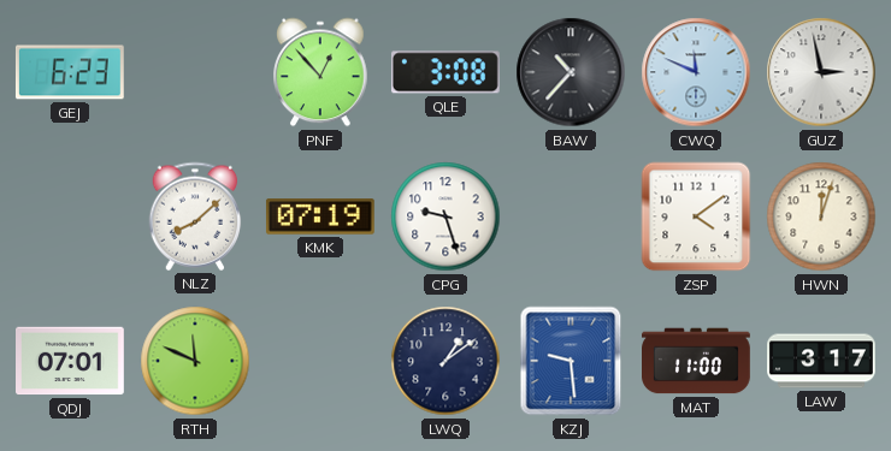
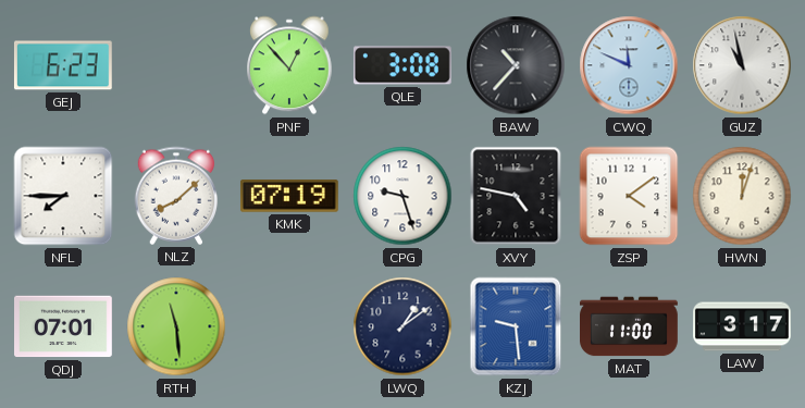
GUZ: 2:58 -> 10:58
NFL: none -> 7:45
XVY: none -> 4:47
RTH: 11:49 -> 11:29
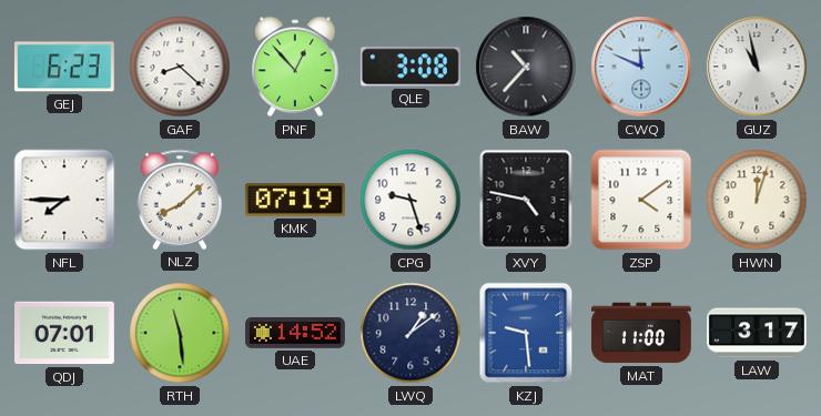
GAF: none -> 8:22
UAE: none -> 14:52
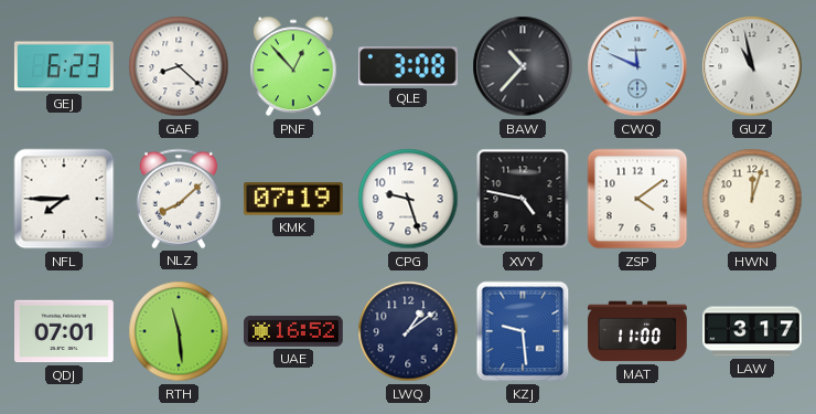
UAE: 14:52 -> 16:52
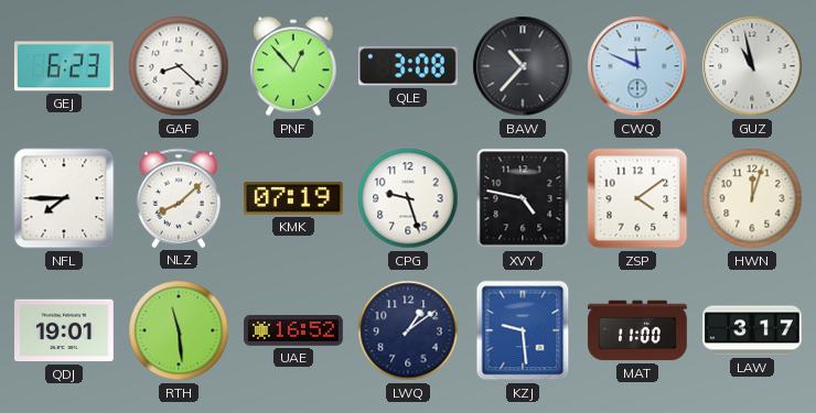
QDJ: 07:01 -> 19:01
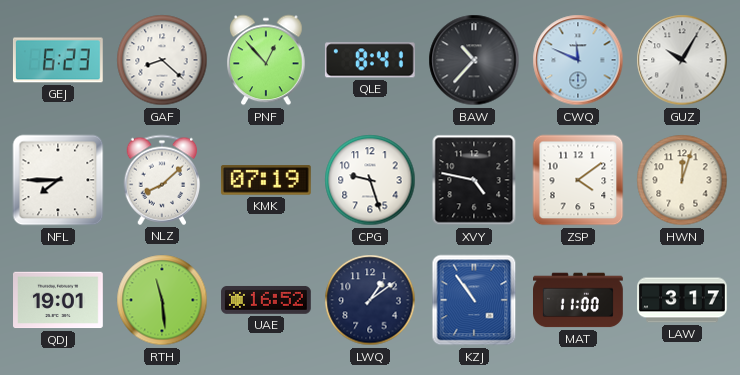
QLE: 3:08 -> 8:41
GUZ: 10:58 -> 10:05
KZJ: 9:29 -> 10:54
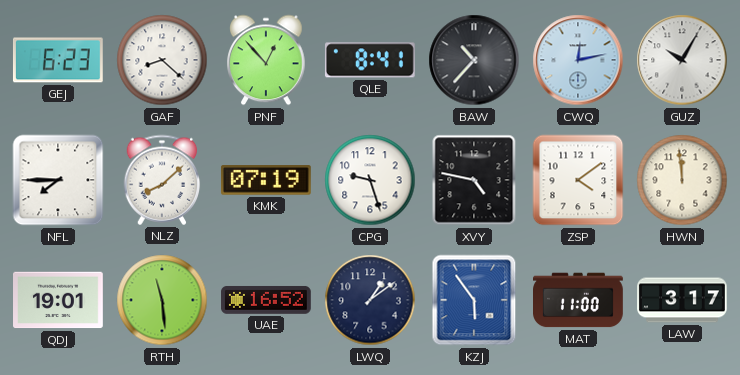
CWQ: 11:49 -> 12:13
HWN: 12:03 -> 11:59
KZJ: 10:54 -> 5:54
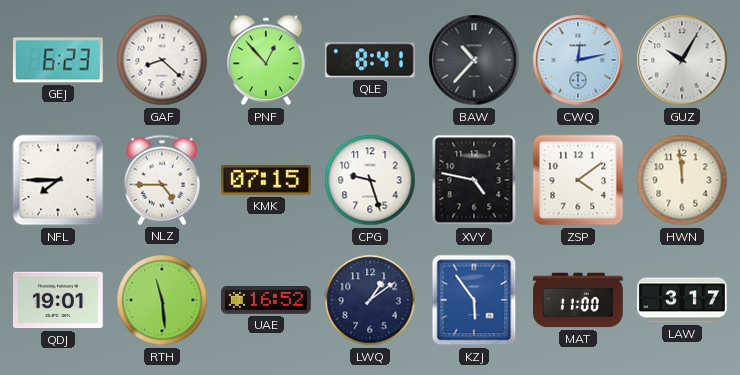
NLZ: 8:08 -> 4:45
KMK: 07:19 -> 07:15
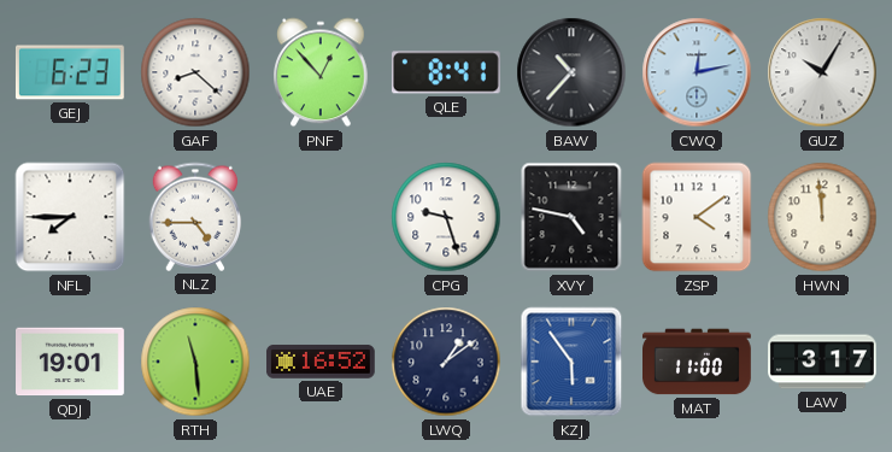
KMK: 07:15 -> none
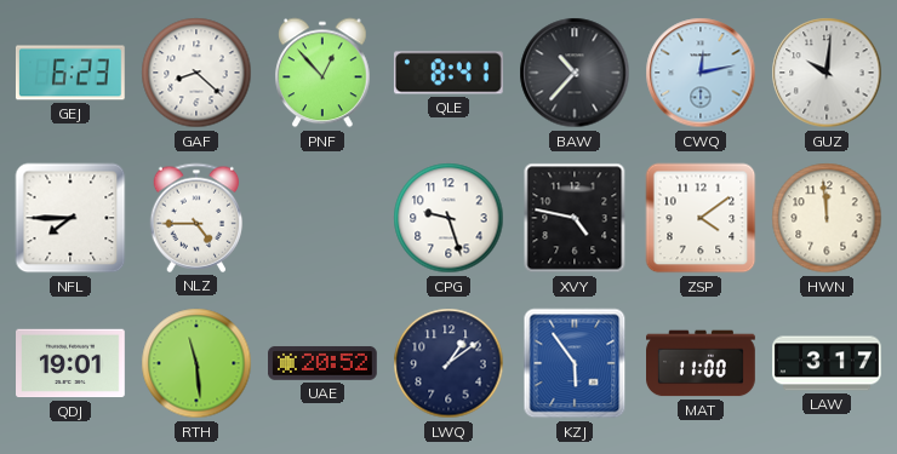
GUZ: 10:05 -> 10:01
UAE: 16:52 -> 20:52
